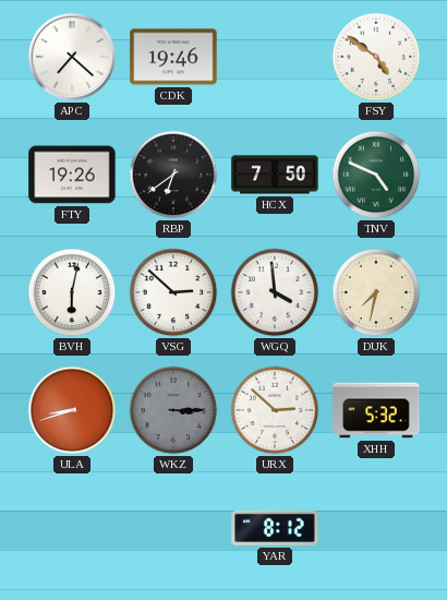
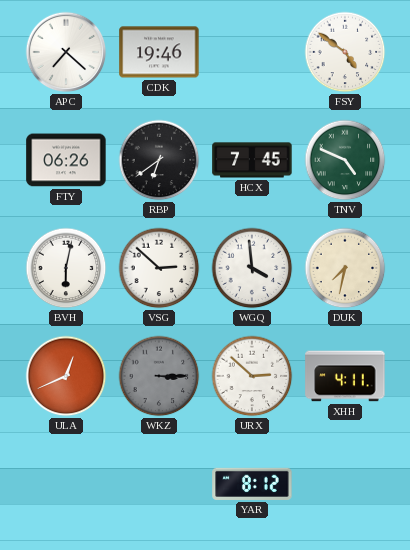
FTY: 19:26 -> 06:26
HCX: 7:50 -> 7:45
ULA: 8:42 -> 12:41
XHH: 5:32 -> 4:11
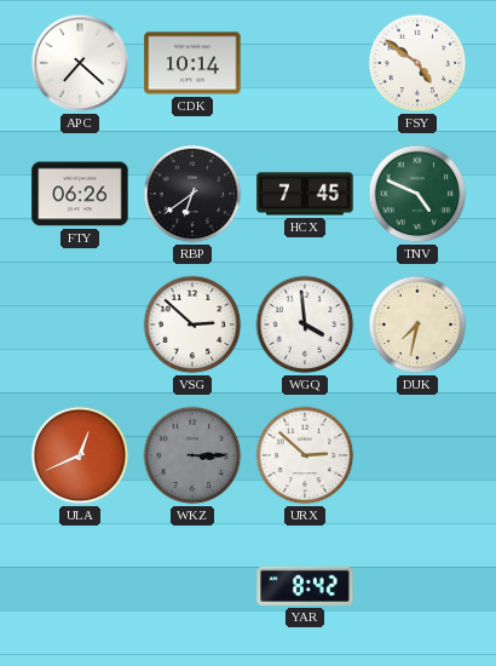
CDK: 19:46 -> 10:14
BVH: 6:02 -> none
XHH: 4:11 -> none
YAR: 8:12 -> 8:42
